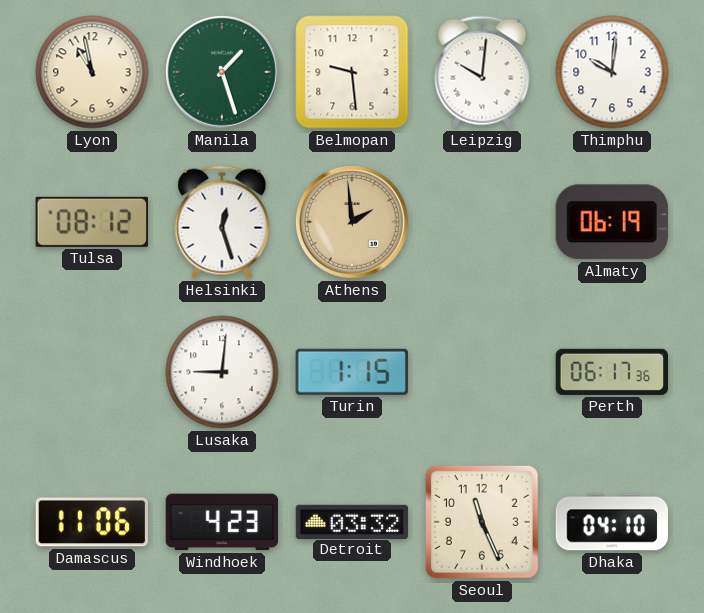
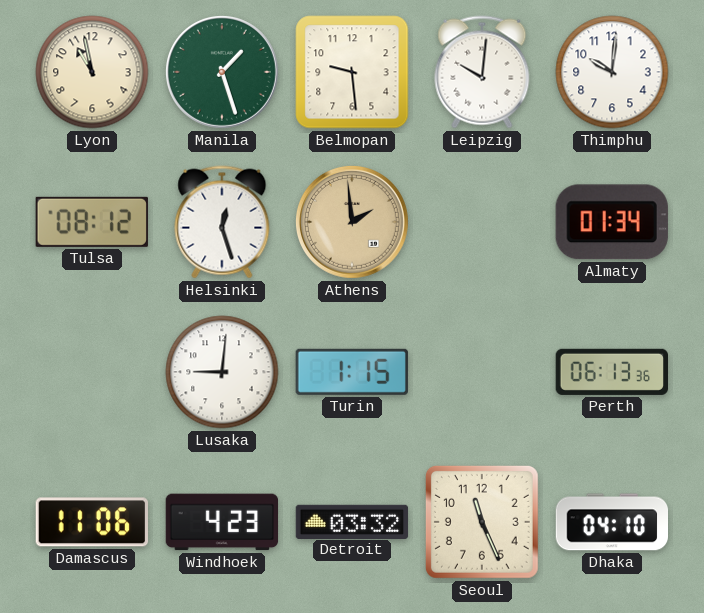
Almaty: 06:19 -> 01:34
Perth: 06:17 -> 06:13
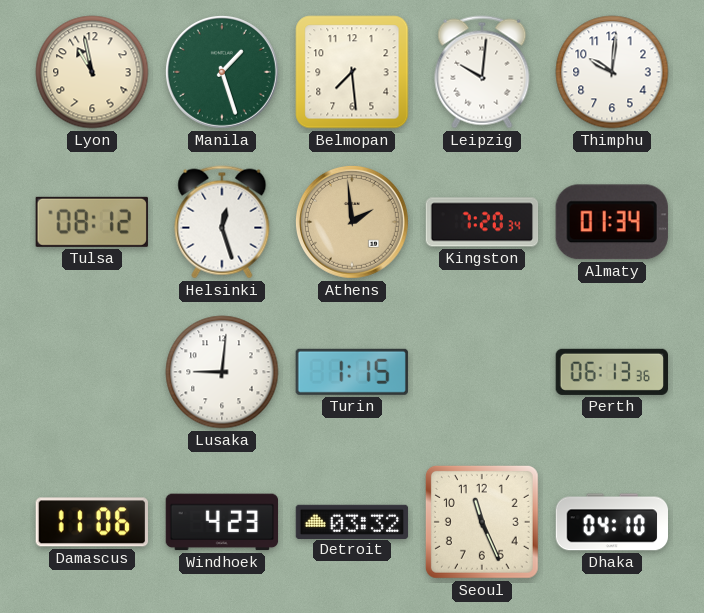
Belmopan: 9:29 -> 7:29
Kingston: none -> 7:20
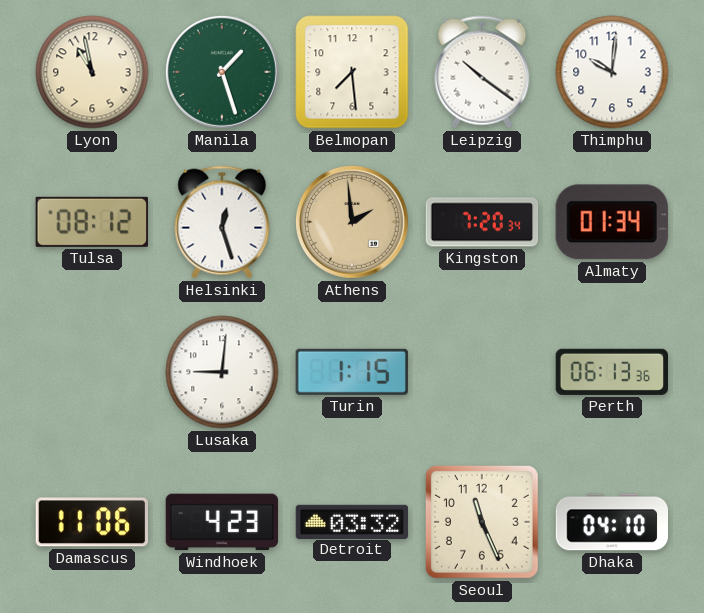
Leipzig: 10:01 -> 10:21
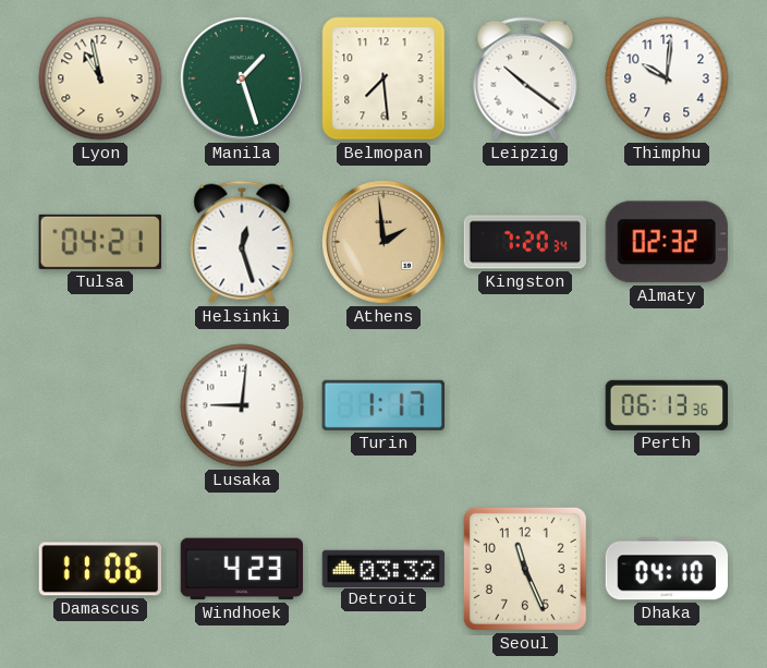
Tulsa: 08:12 -> 04:21
Almaty: 01:34 -> 02:32
Turin: 1:15 -> 1:17
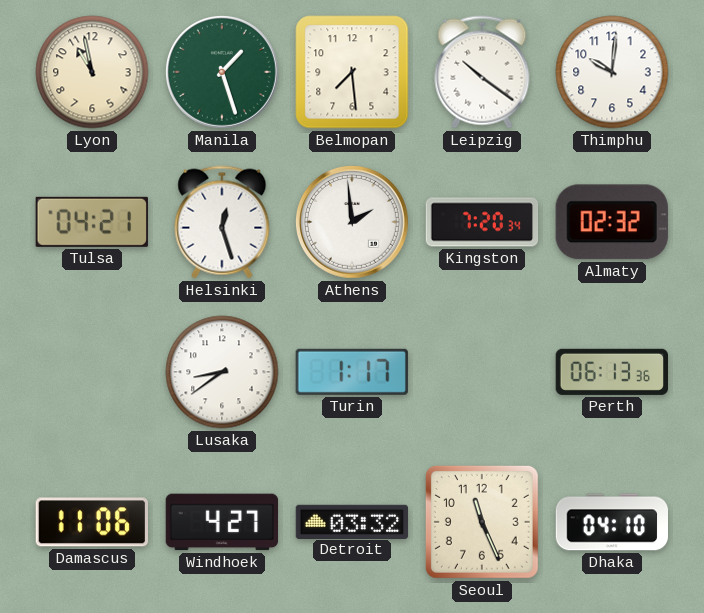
Athens dial: champagne -> white
Lusaka: 9:01 -> 8:39
Windhoek: 4:23 -> 4:27
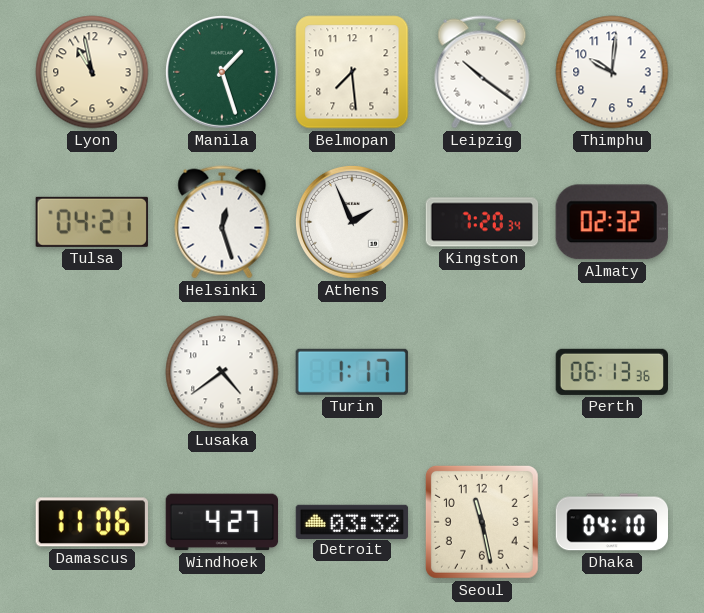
Athens: 1:59 -> 1:56
Lusaka: 8:39 -> 4:39
Seoul: 11:26 -> 11:28
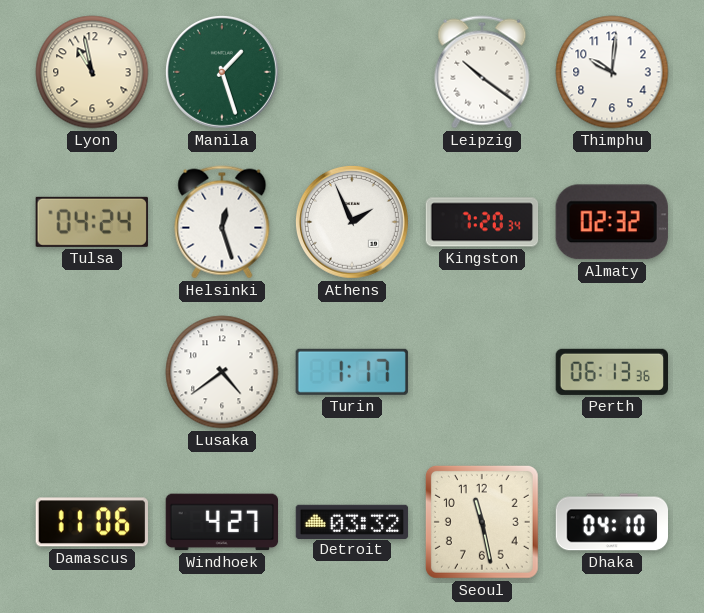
Belmopan: 7:29 -> none
Tulsa: 04:21 -> 04:24
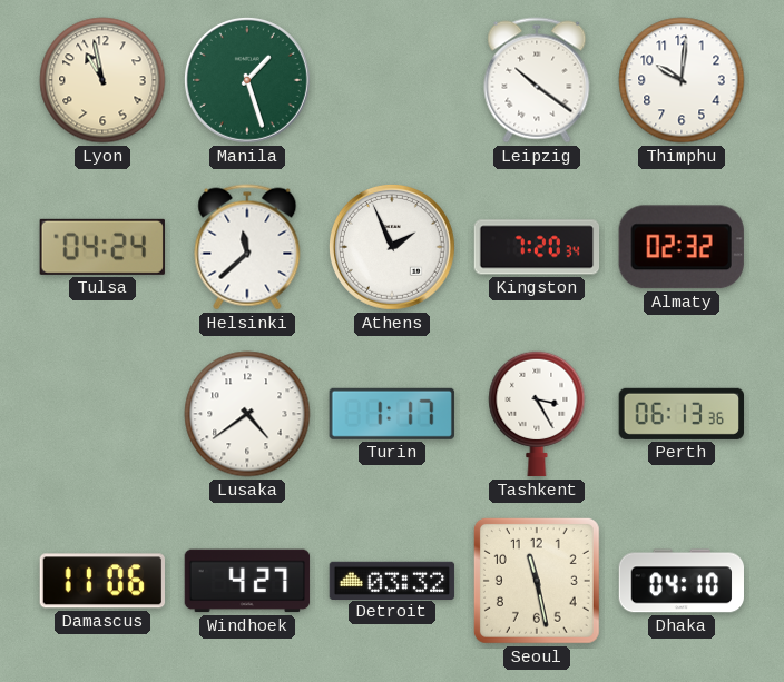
Helsinki: 12:27 -> 11:38
Tashkent: none -> 3:25
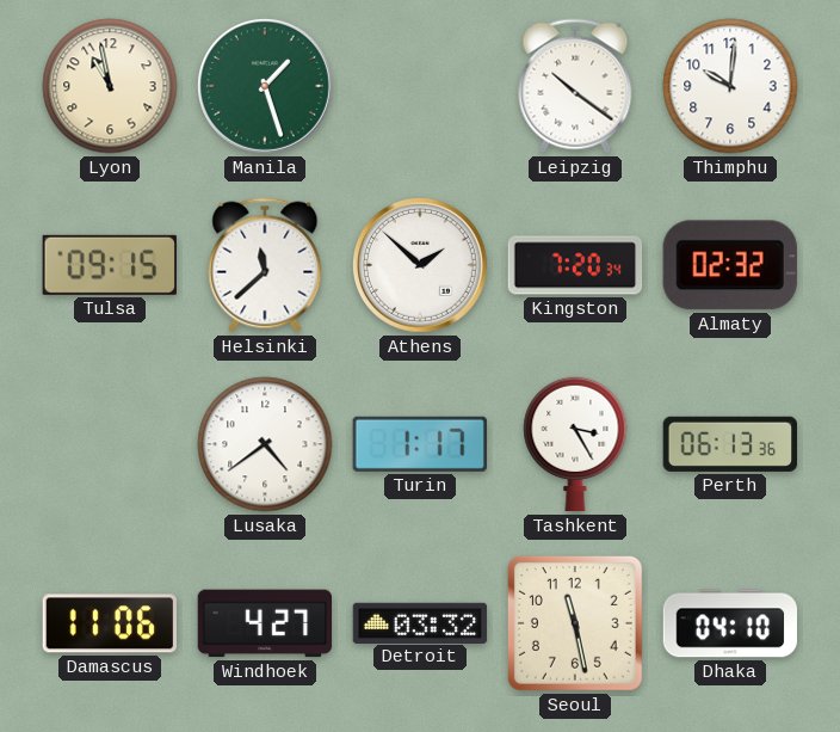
Tulsa: 04:24 -> 09:15
Athens: 1:56 -> 1:52
